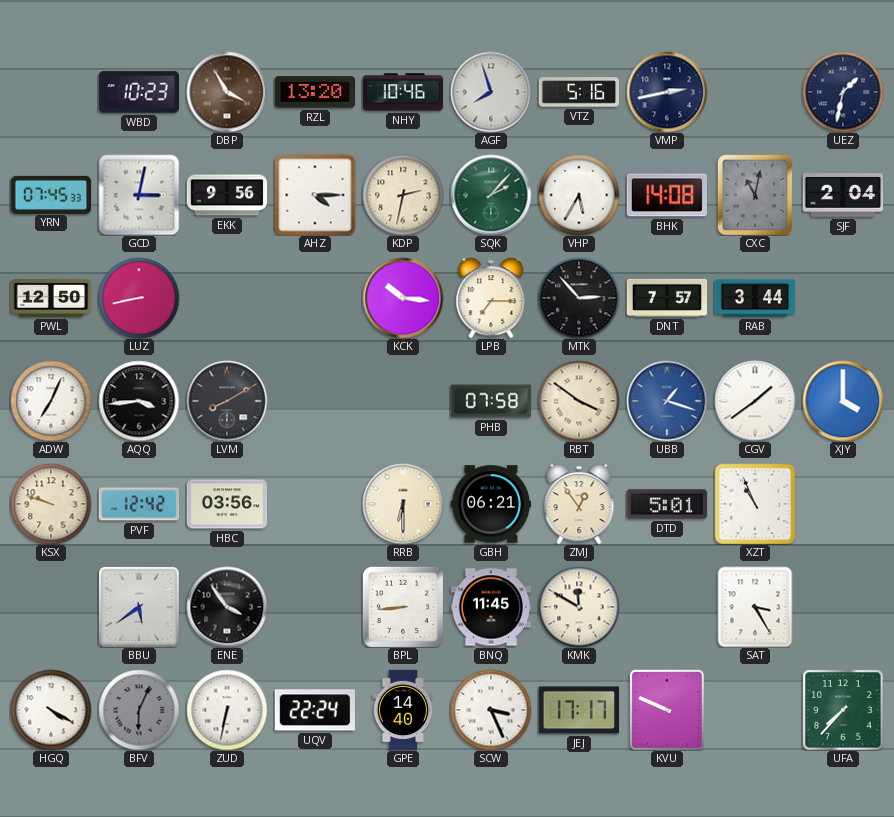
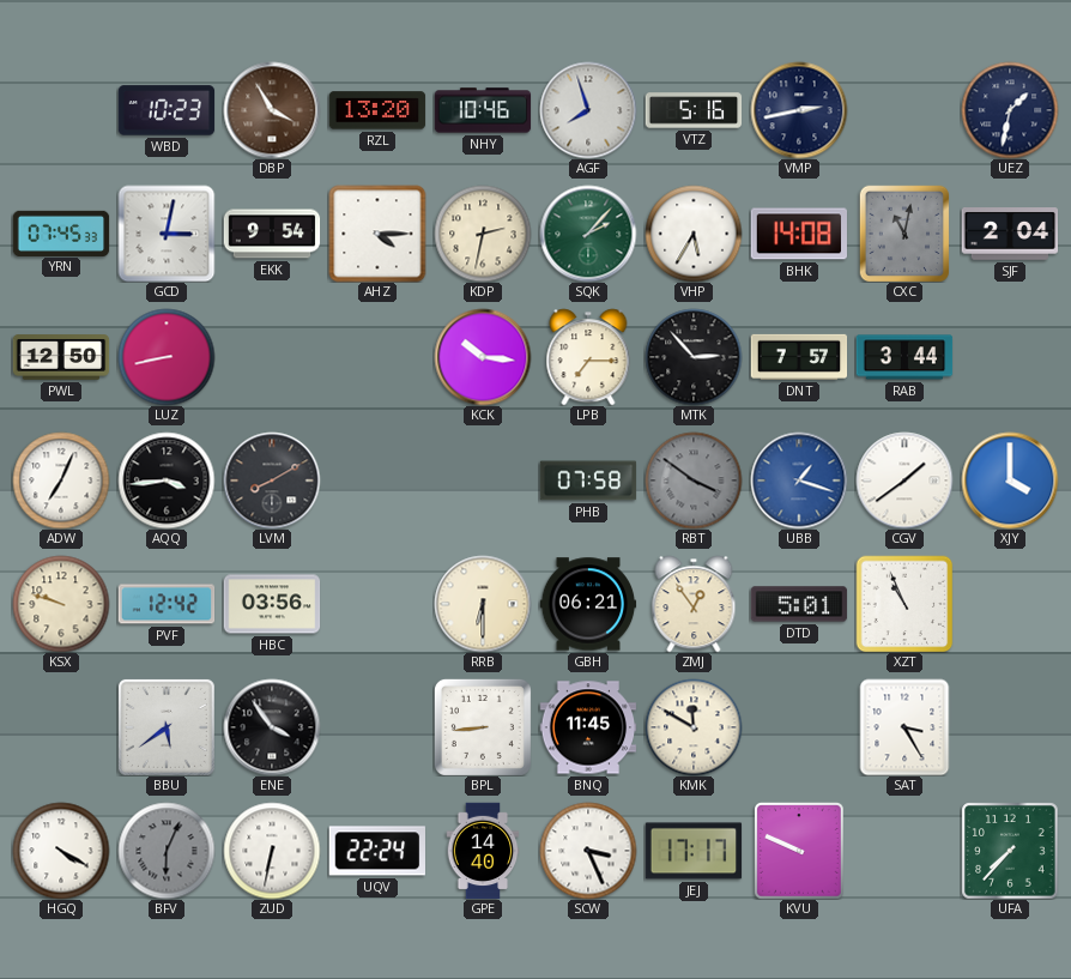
EKK: 9:56 -> 9:54
RBT dial: cream -> grey
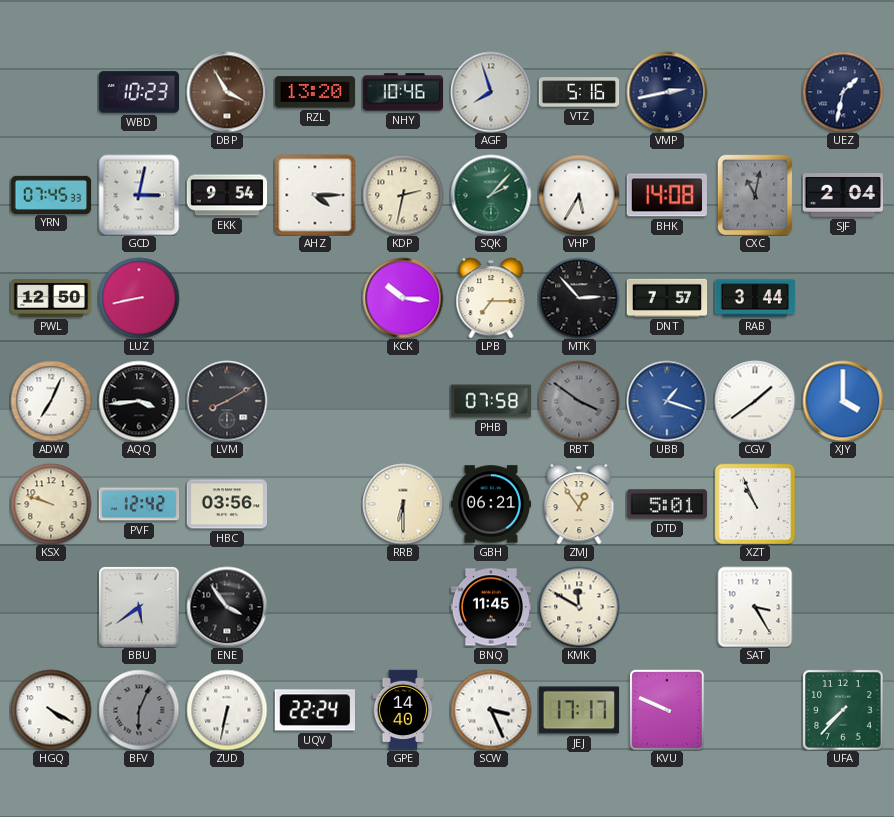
BPL: 8:44 -> none
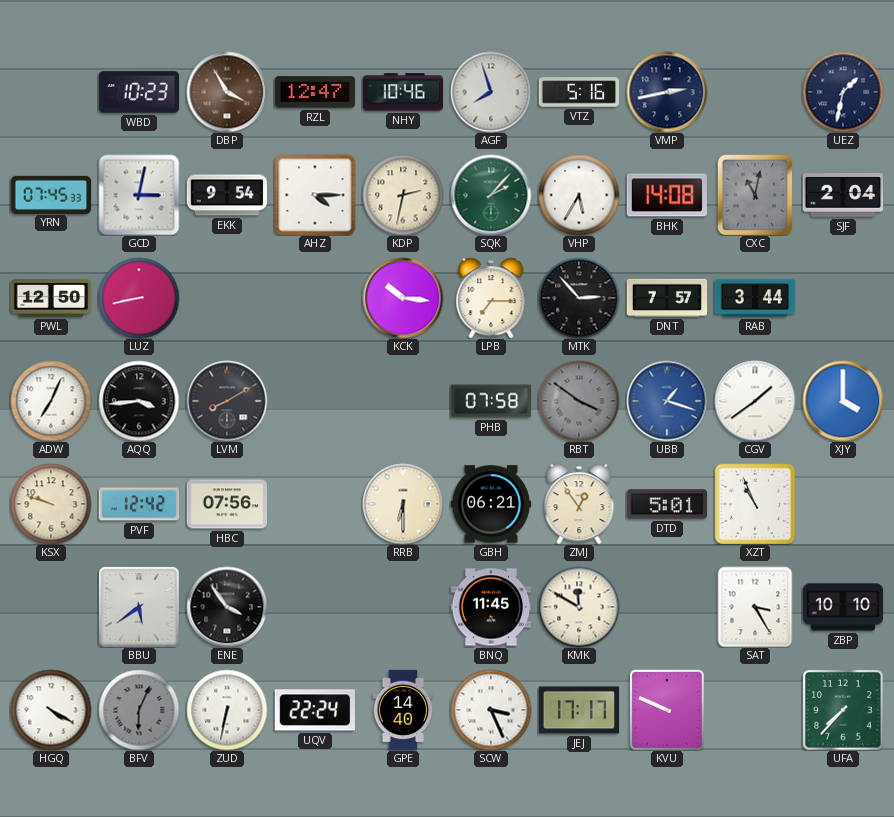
RZL: 13:20 -> 12:47
HBC: 03:56 -> 07:56
ZBP: none -> 10:10
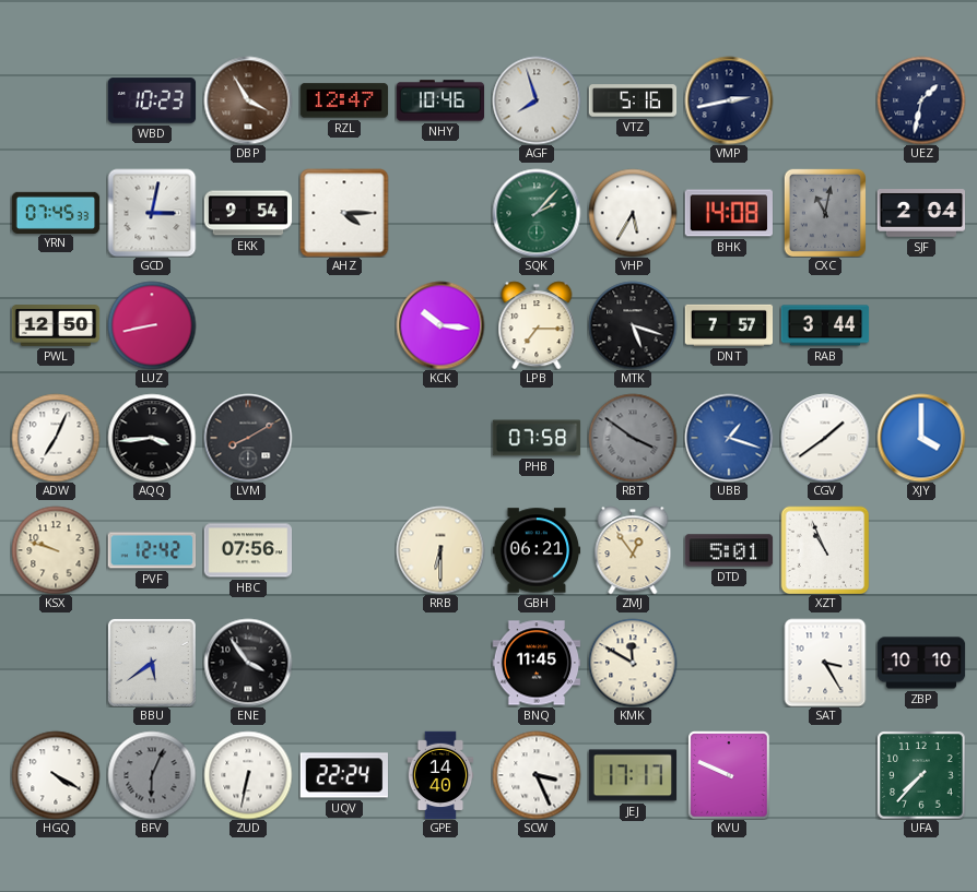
KDP: 2:32 -> none
MTK: 2:53 -> 5:18
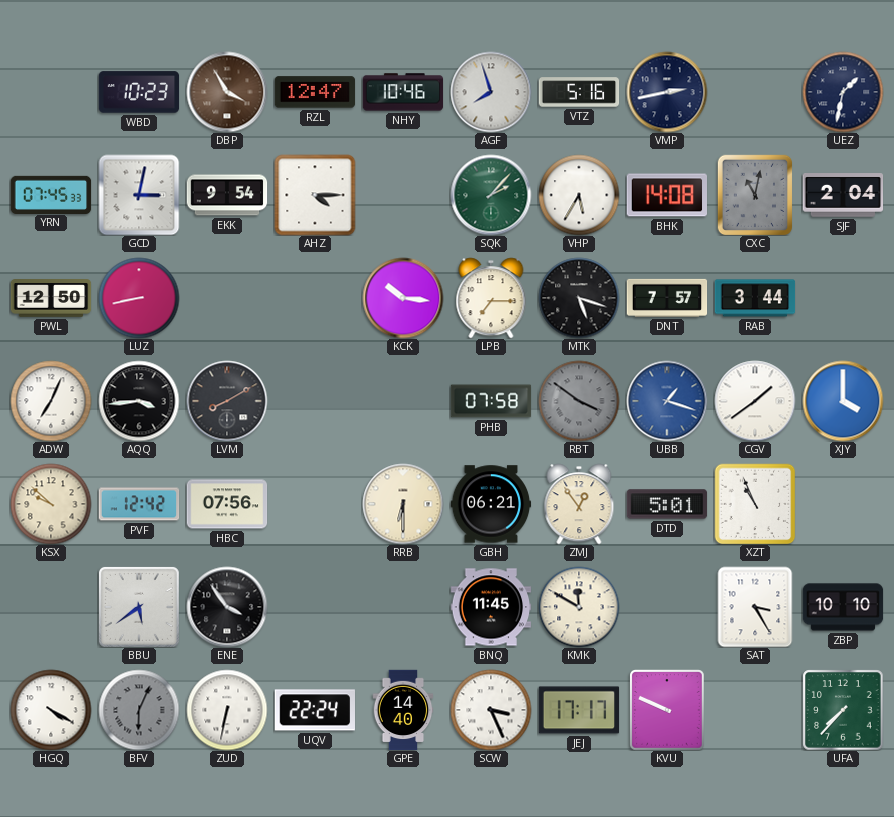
KSX: 9:48 -> 9:52
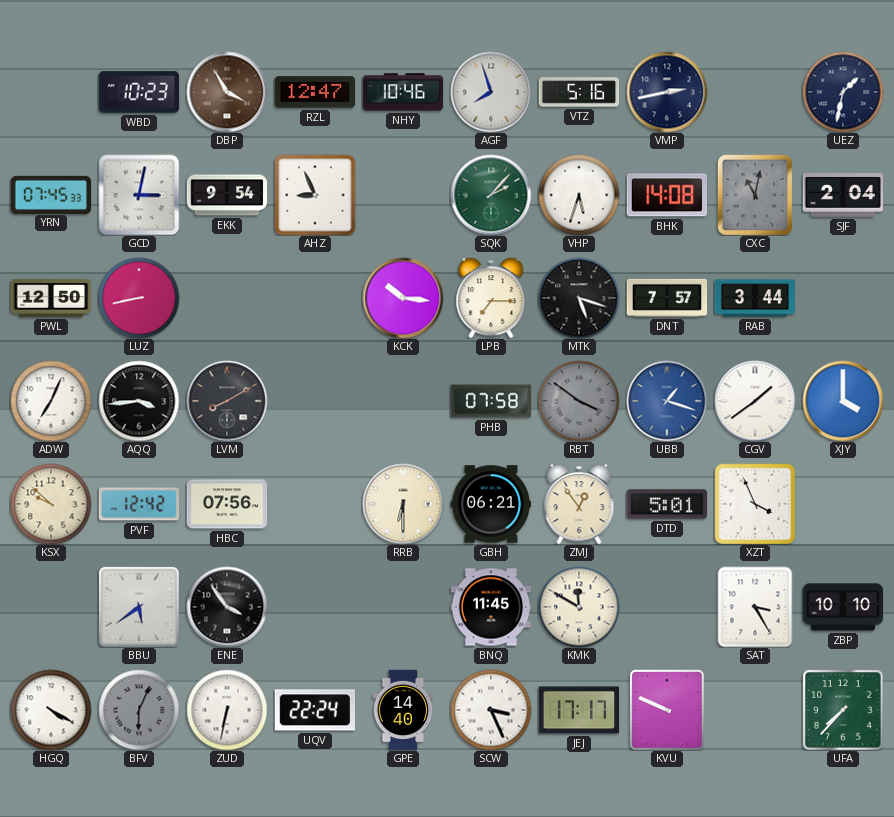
AHZ: 4:15 -> 8:56
VHP: 5:35 -> 5:33
XZT: 10:56 -> 3:56
